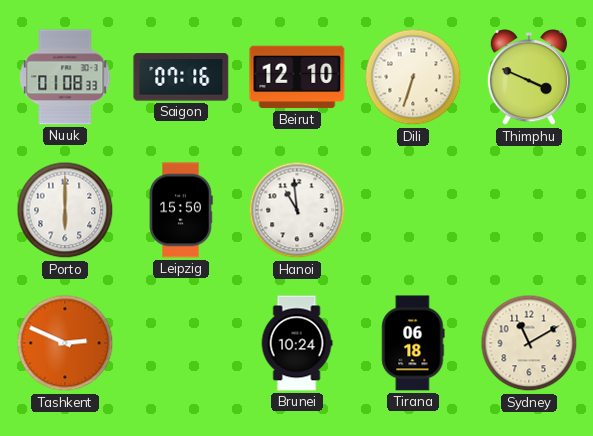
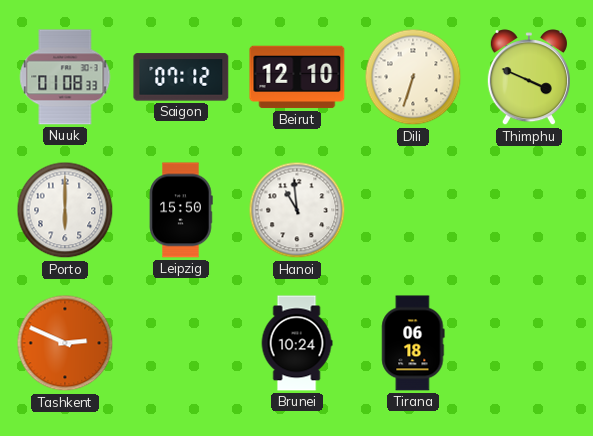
Saigon: 07:16 -> 07:12
Sydney: 11:10 -> none
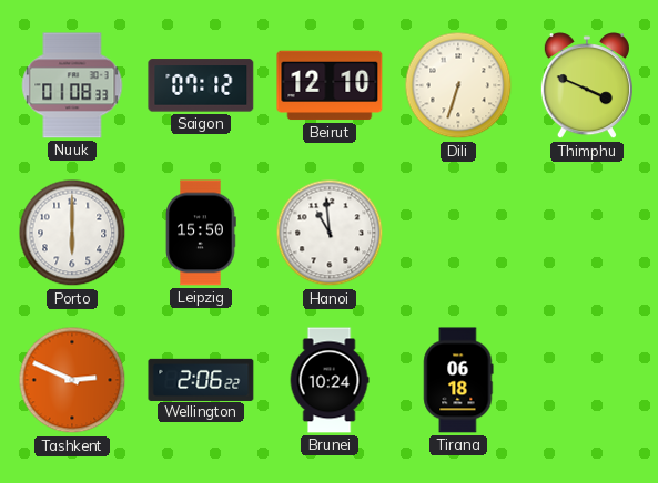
Wellington: none -> 2:06
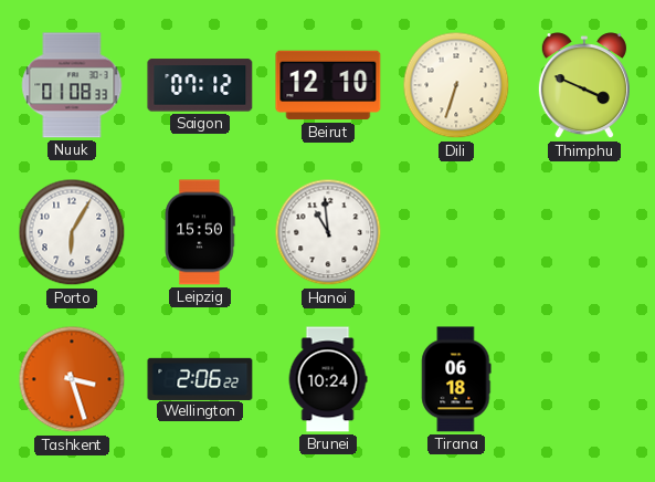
Porto: 6:00 -> 6:05
Tashkent: 2:49 -> 3:27
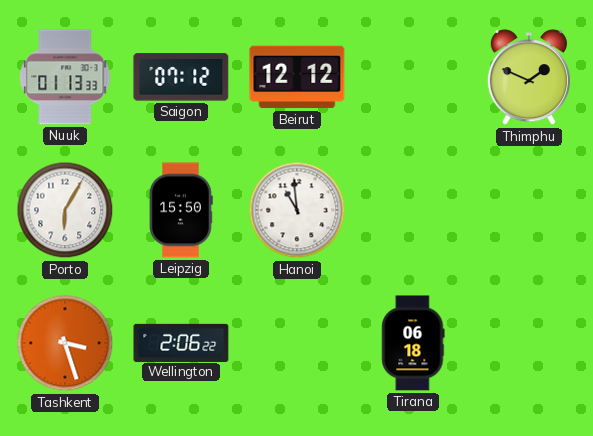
Nuuk: 01:08 -> 01:13
Beirut: 12:10 -> 12:12
Dili: 6:33 -> none
Thimphu: 3:49 -> 1:49
Brunei: 10:24 -> none
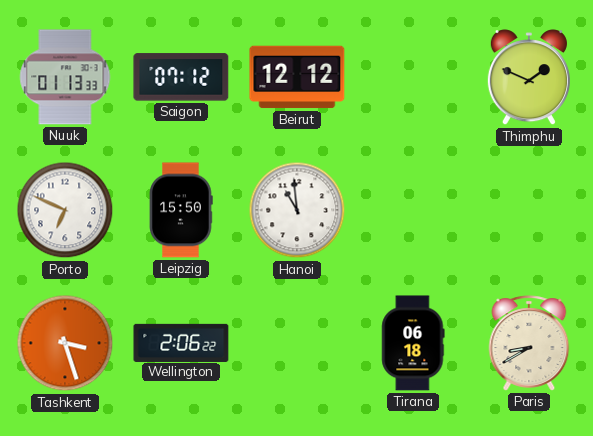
Porto: 6:05 -> 6:49
Paris: none -> 8:40
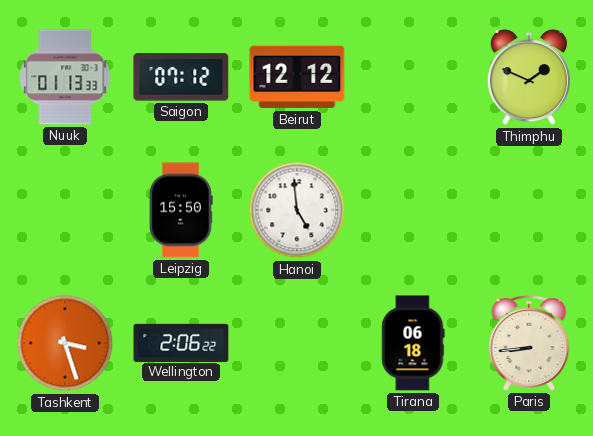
Porto: 6:49 -> none
Hanoi: 10:59 -> 4:59
Paris: 8:40 -> 8:44
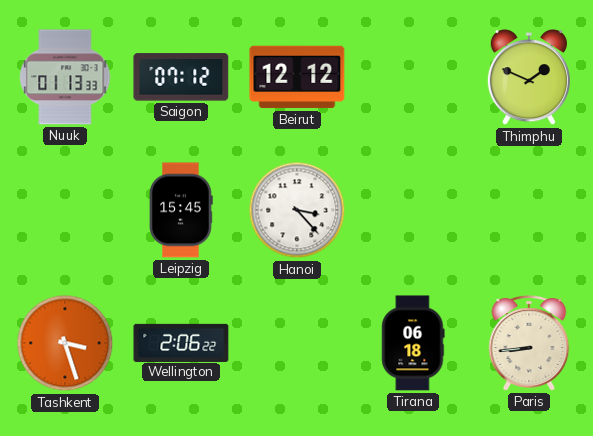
Leipzig: 15:50 -> 15:45
Hanoi: 4:59 -> 3:23
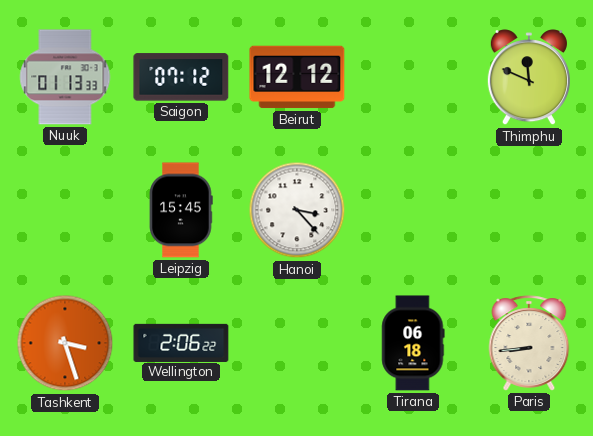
Thimphu: 1:49 -> 11:49
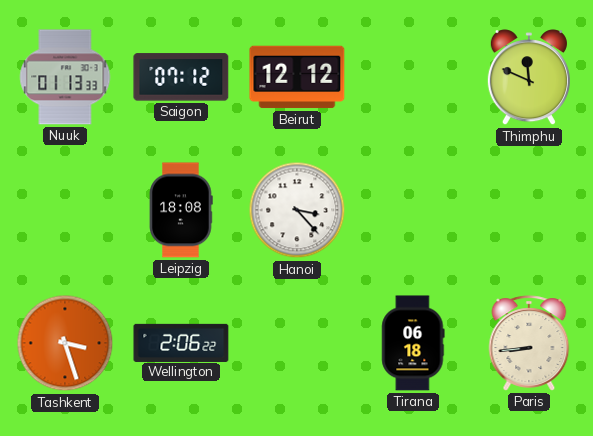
Leipzig: 15:45 -> 18:08
